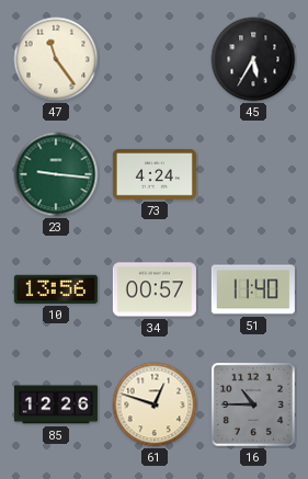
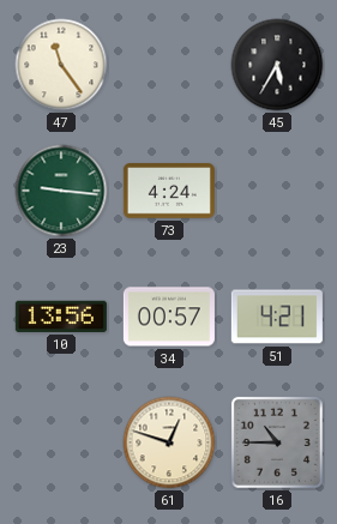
51: 11:40 -> 4:21
85: 12:26 -> none
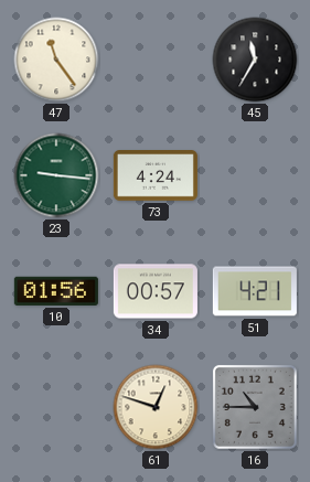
45: 5:35 -> 11:35
10: 13:56 -> 01:56
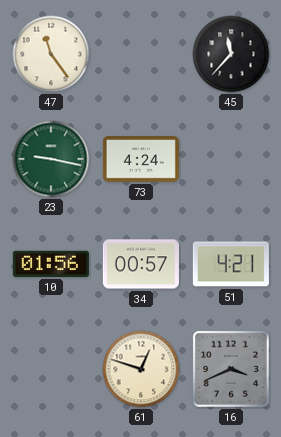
45: 11:35 -> 11:37
23: 9:16 -> 9:17
16: 10:45 -> 3:41
